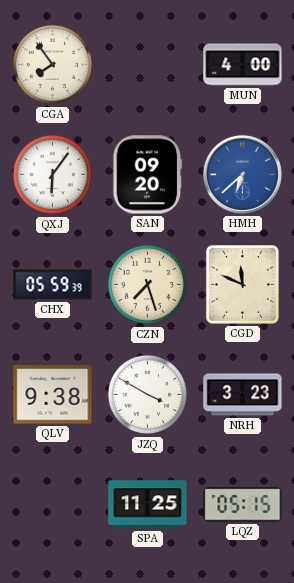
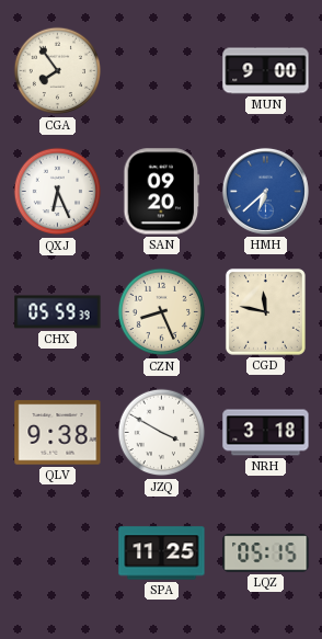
MUN: 4:00 -> 9:00
QXJ: 6:06 -> 6:26
CZN: 7:27 -> 8:26
CGD: 11:49 -> 11:47
NRH: 3:23 -> 3:18
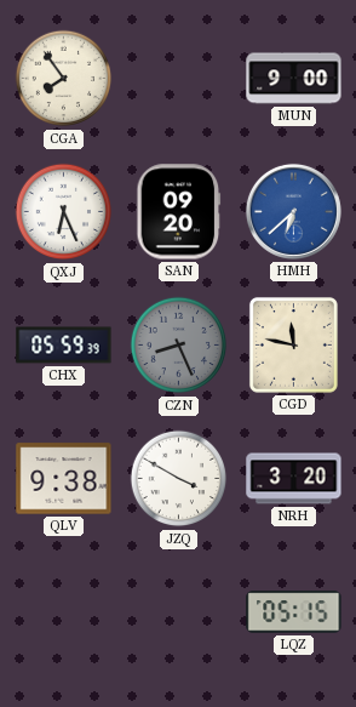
CZN dial: cream -> grey
NRH: 3:18 -> 3:20
SPA: 11:25 -> none
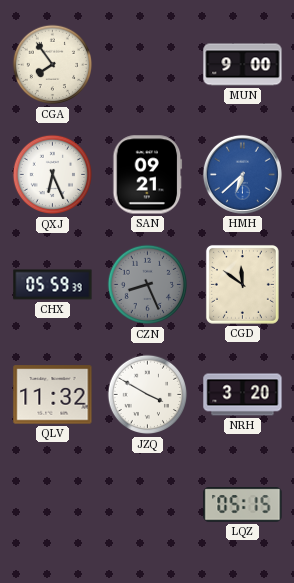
SAN: 09:20 -> 09:21
CGD: 11:47 -> 11:51
QLV: 9:38 -> 11:32
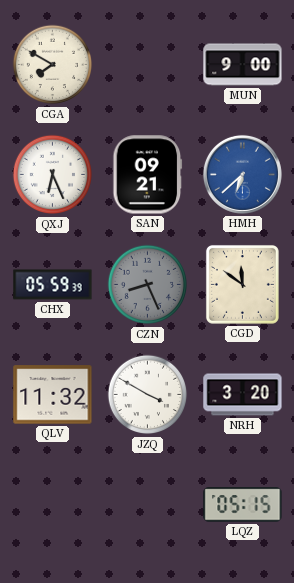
CGA: 7:54 -> 7:50
